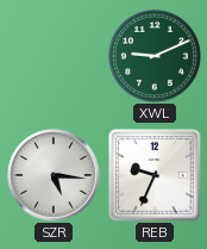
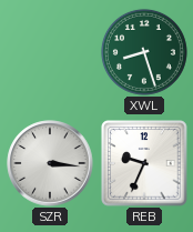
XWL: 9:11 -> 8:27
SZR: 5:16 -> 3:16
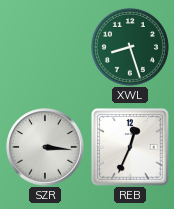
REB: 9:34 -> 12:34
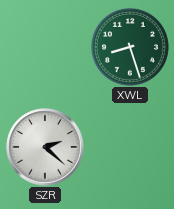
SZR: 3:16 -> 2:22
REB: 12:34 -> none
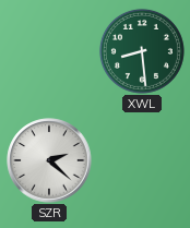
XWL: 8:27 -> 8:29
